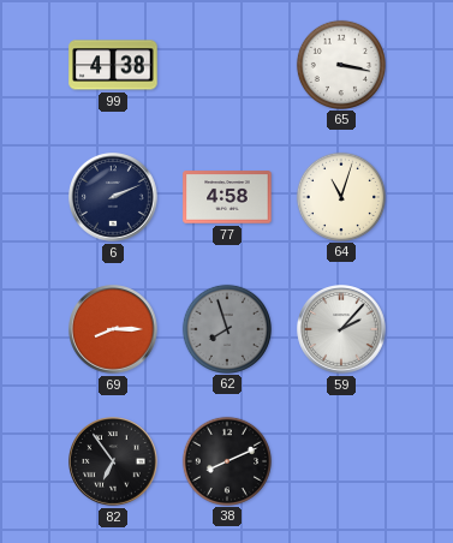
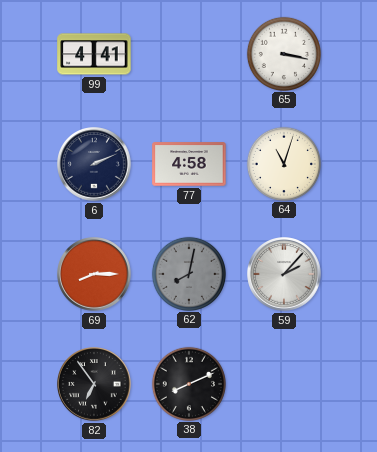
99: 4:38 -> 4:41
62: 7:57 -> 8:02
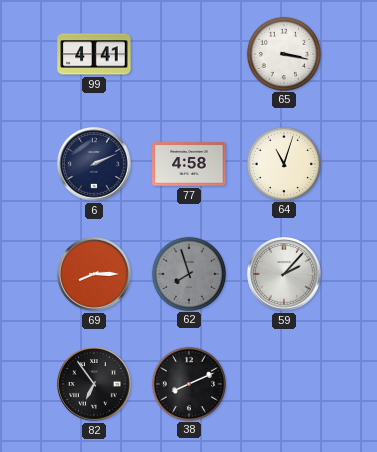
62: 8:02 -> 7:57
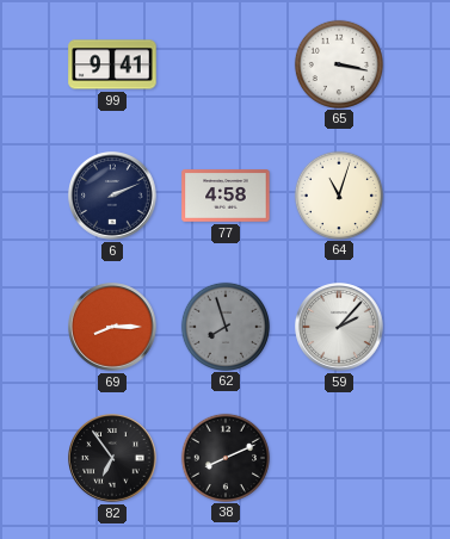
99: 4:41 -> 9:41
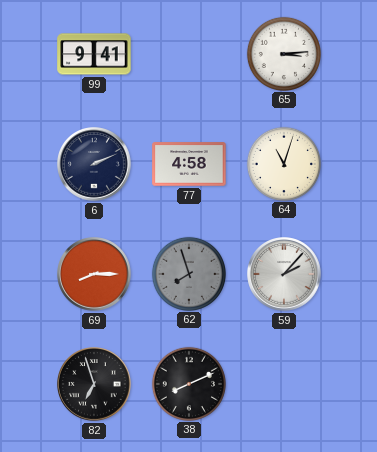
65: 3:17 -> 3:14
82: 6:54 -> 6:57
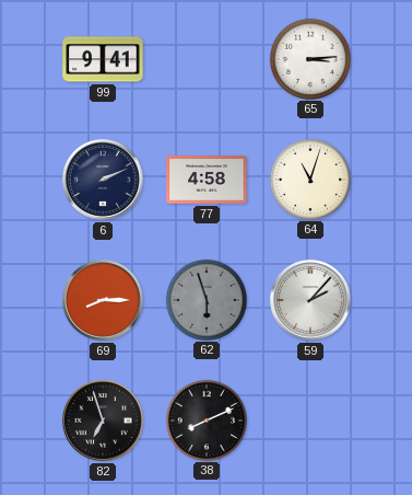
62: 7:57 -> 5:57
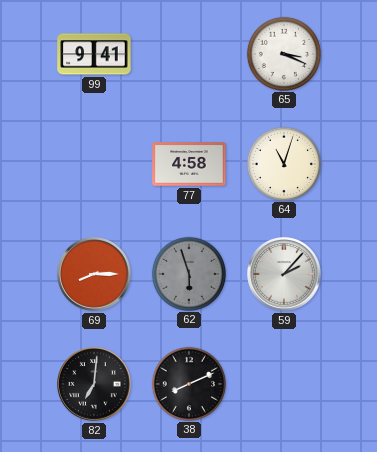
65: 3:14 -> 3:19
6: 2:11 -> none
82: 6:57 -> 7:01
